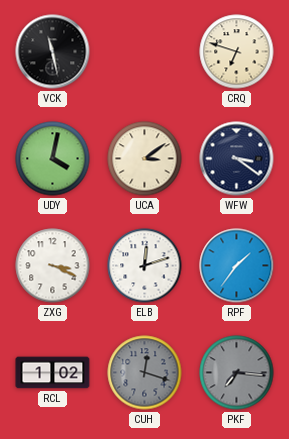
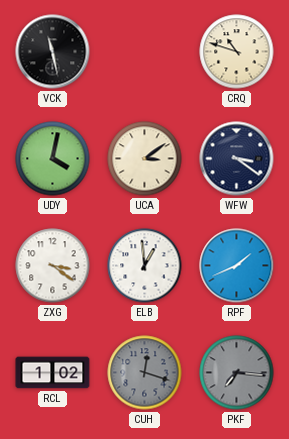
CRQ: 6:48 -> 10:48
ZXG: 3:19 -> 3:21
ELB: 12:12 -> 12:59
RPF: 1:36 -> 1:41
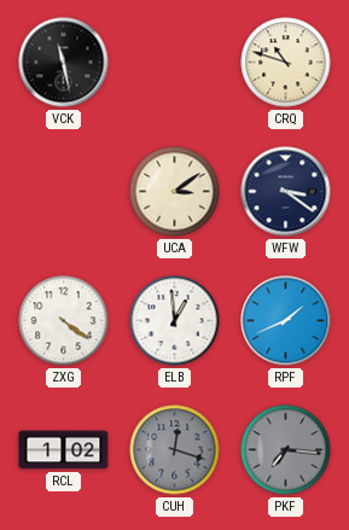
UDY: 4:02 -> none
ZXG: 3:21 -> 4:21
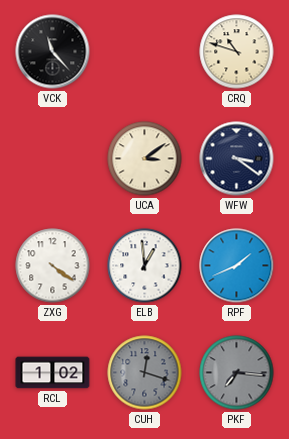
VCK: 11:28 -> 11:23
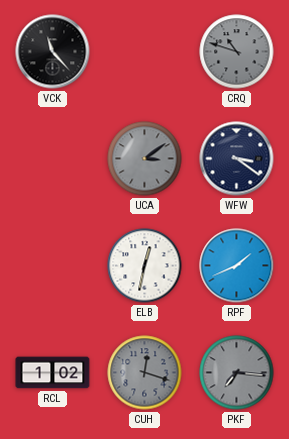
CRQ dial: cream -> grey
UCA dial: cream -> grey
ZXG: 4:21 -> none
ELB: 12:59 -> 12:32
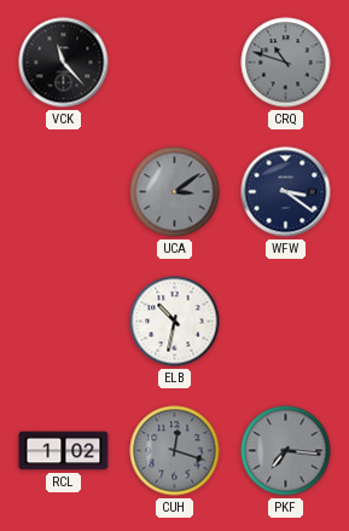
ELB: 12:32 -> 10:32
RPF: 1:41 -> none
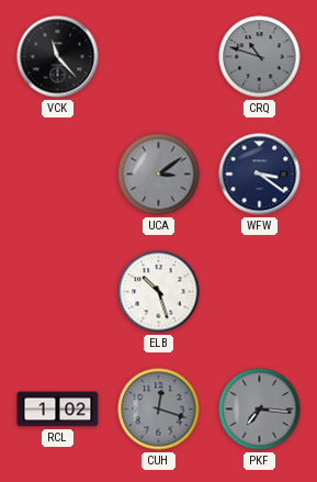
ELB: 10:32 -> 10:27
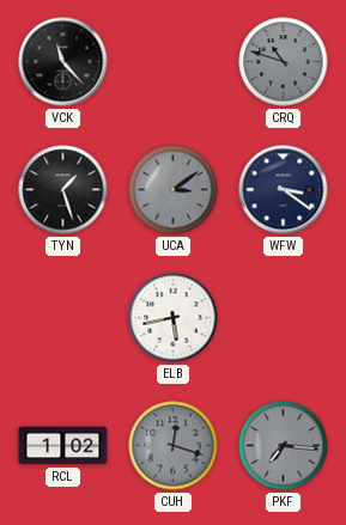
TYN: none -> 1:27
ELB: 10:27 -> 5:43
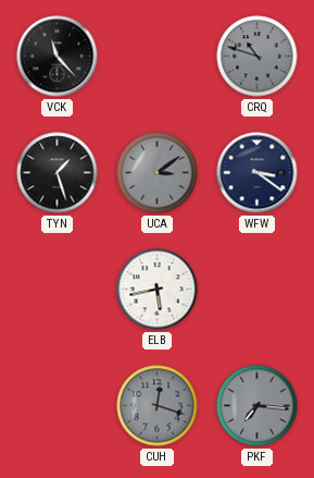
RCL: 1:02 -> none
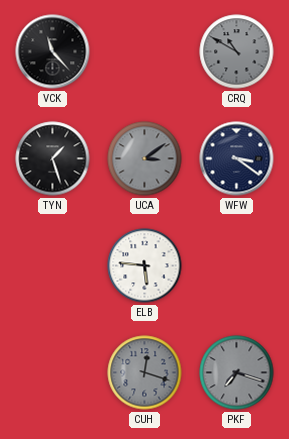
CRQ: 10:48 -> 10:50
ELB: 5:43 -> 5:46
PKF: 7:16 -> 7:18
